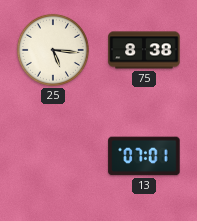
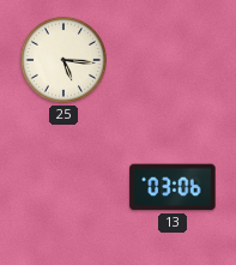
75: 8:38 -> none
13: 07:01 -> 03:06
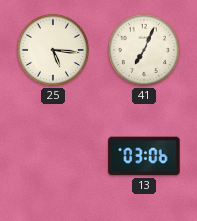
41: none -> 7:04
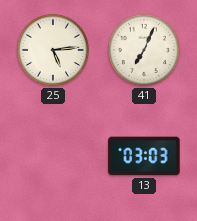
25: 5:16 -> 5:14
13: 03:06 -> 03:03
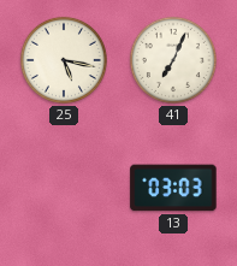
25: 5:14 -> 5:17
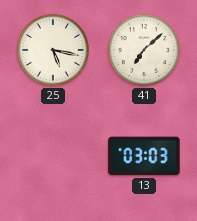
41: 7:04 -> 7:08
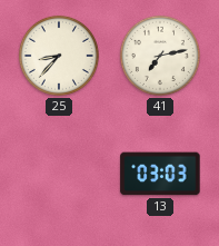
25: 5:17 -> 8:37
41: 7:08 -> 7:13
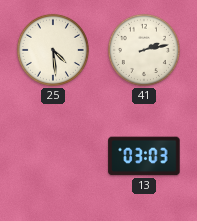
25: 8:37 -> 4:29
41: 7:13 -> 2:13
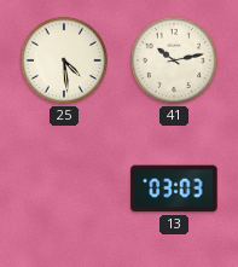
41: 2:13 -> 10:13
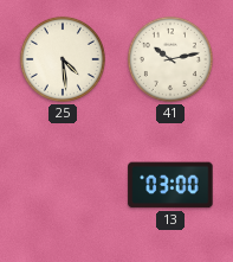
13: 03:03 -> 03:00
